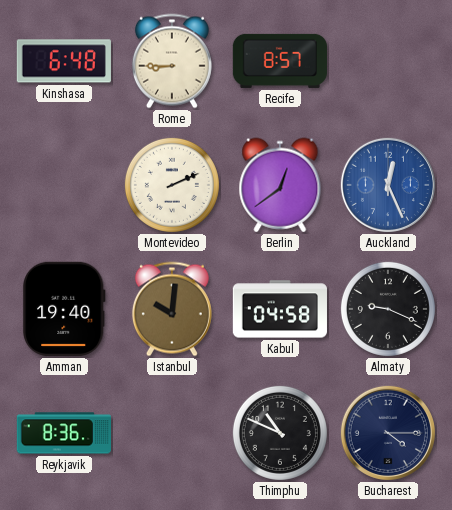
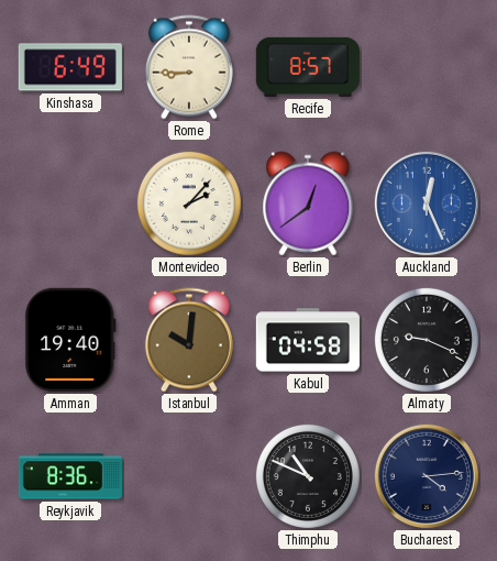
Kinshasa: 6:48 -> 6:49
Montevideo: 2:11 -> 2:07
Bucharest: 4:15 -> 4:14
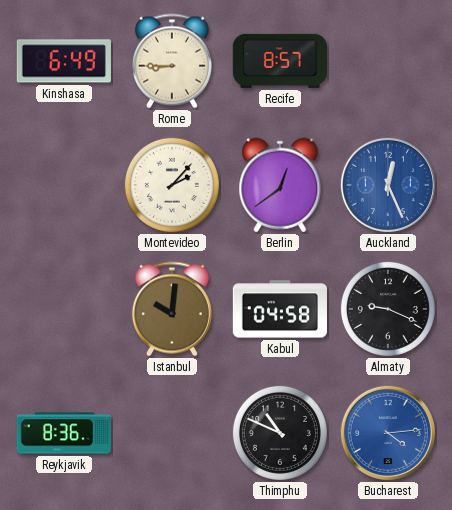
Amman: 19:40 -> none
Bucharest dial: navy -> blue
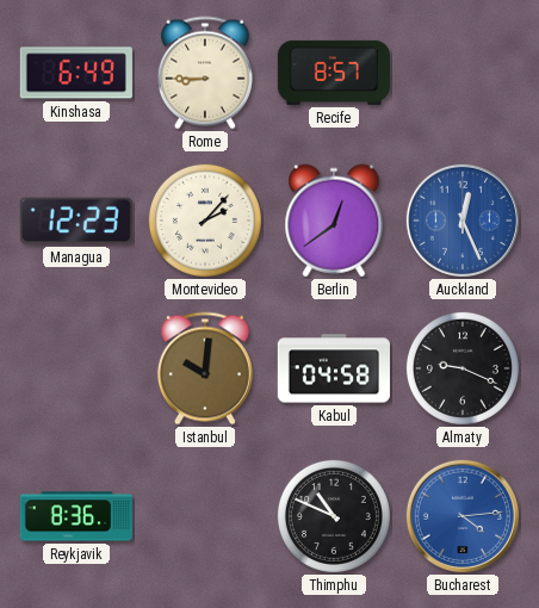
Managua: none -> 12:23
